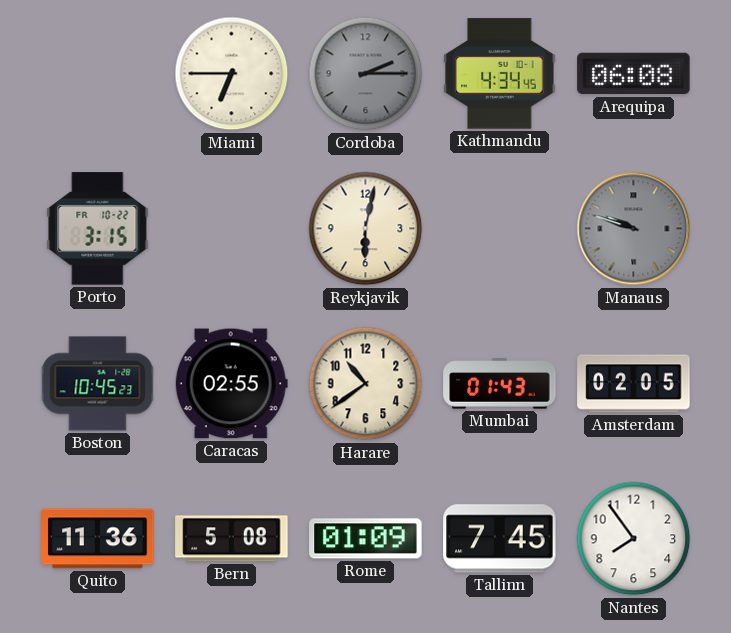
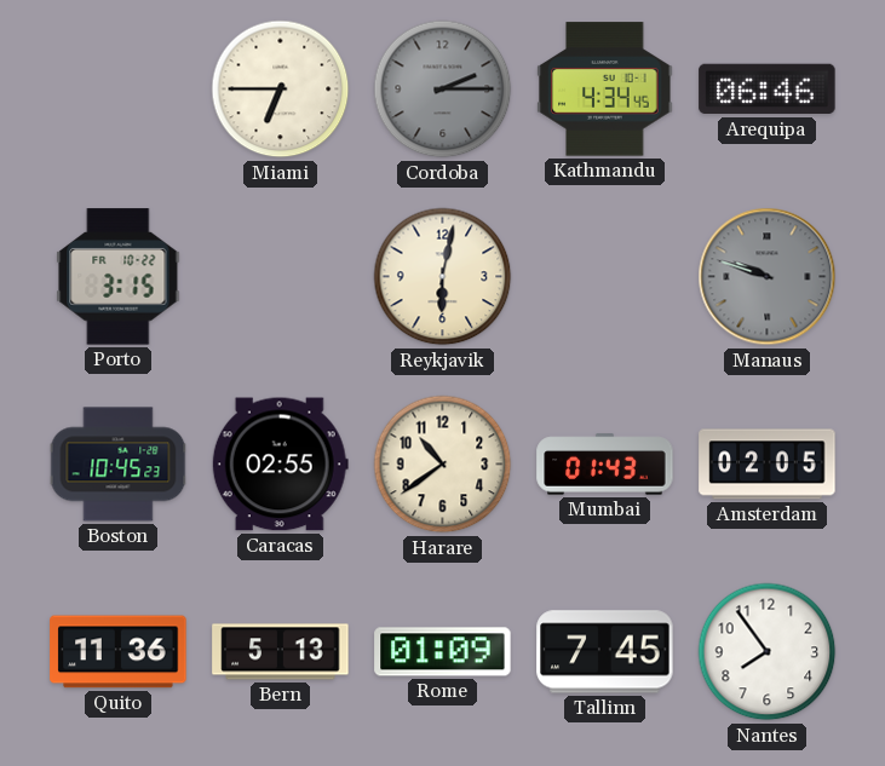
Arequipa: 06:08 -> 06:46
Bern: 5:08 -> 5:13
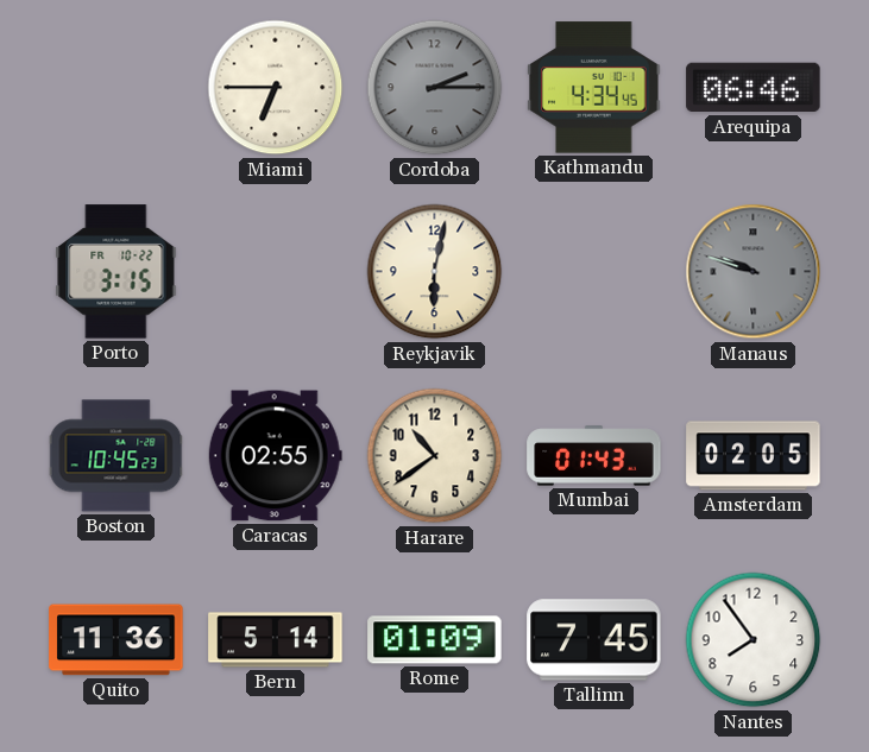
Bern: 5:13 -> 5:14
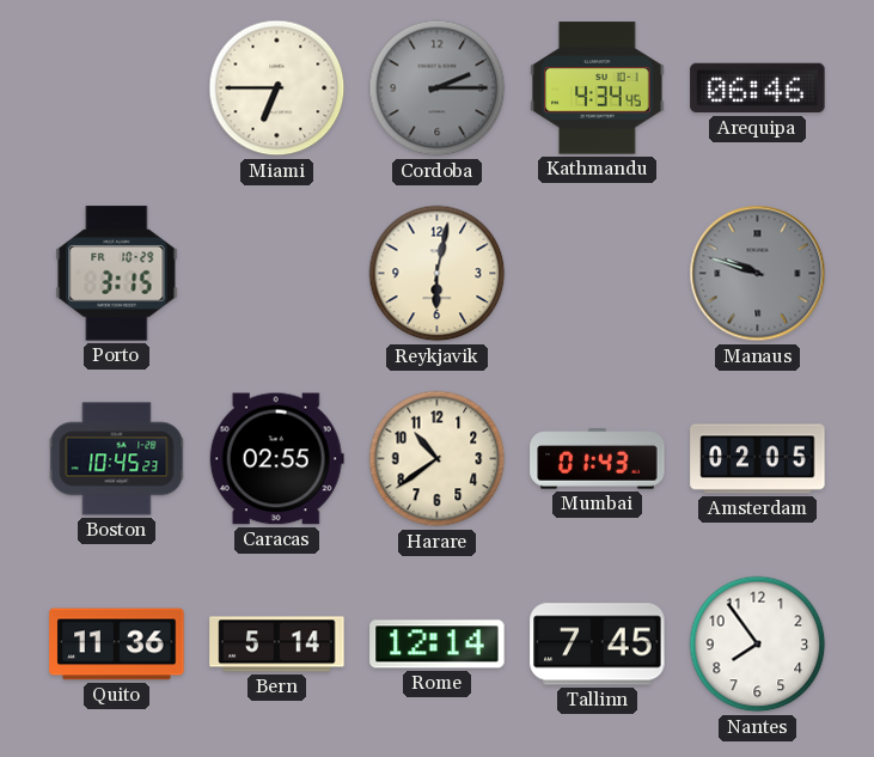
Porto date: FR 10-22 -> FR 10-29
Rome: 01:09 -> 12:14
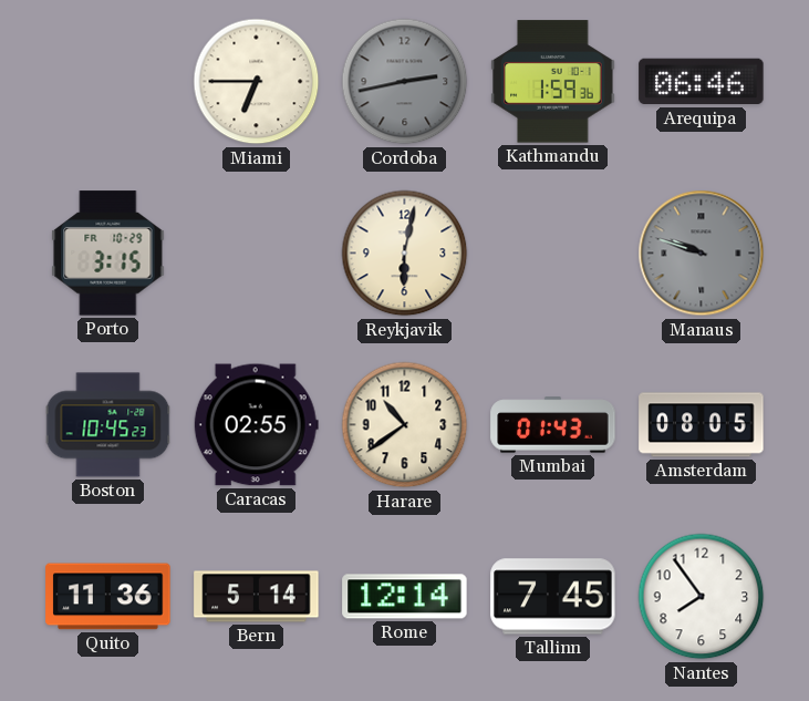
Cordoba: 2:15 -> 2:43
Kathmandu: 4:34 -> 1:59
Amsterdam: 02:05 -> 08:05
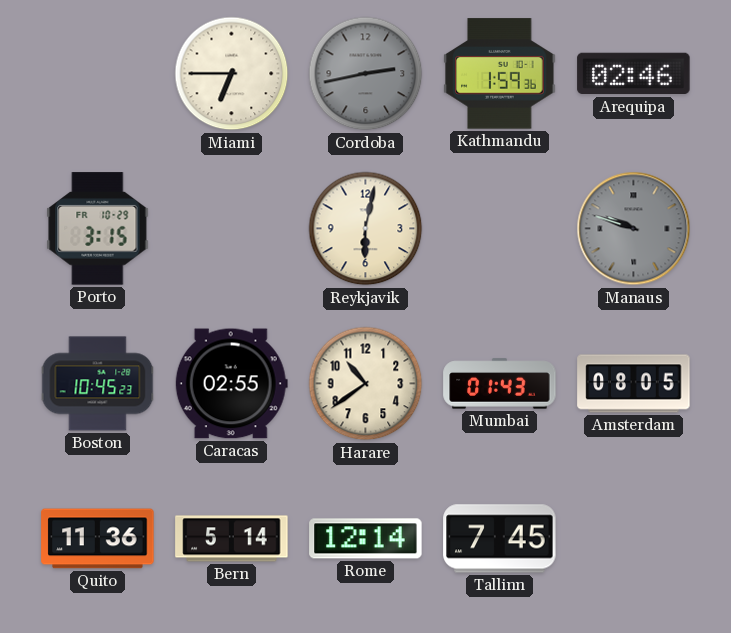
Arequipa: 06:46 -> 02:46
Nantes: 7:54 -> none
